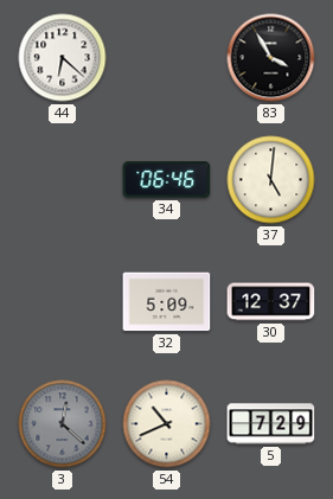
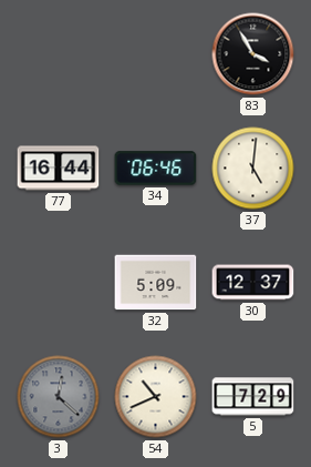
44: 6:22 -> none
77: none -> 16:44
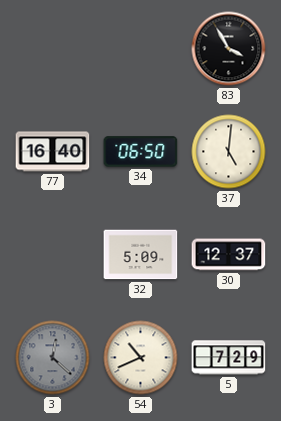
77: 16:44 -> 16:40
34: 06:46 -> 06:50
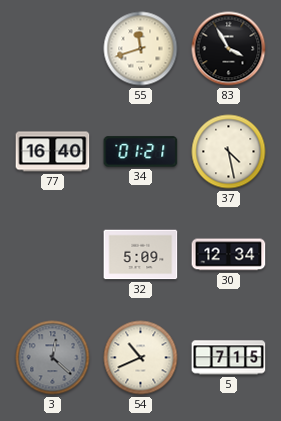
55: none -> 11:42
34: 06:50 -> 01:21
37: 5:01 -> 4:28
30: 12:37 -> 12:34
5: 7:29 -> 7:15
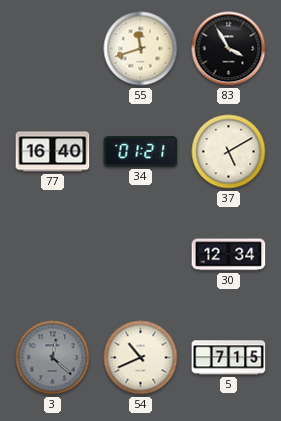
37: 4:28 -> 5:10
32: 5:09 -> none
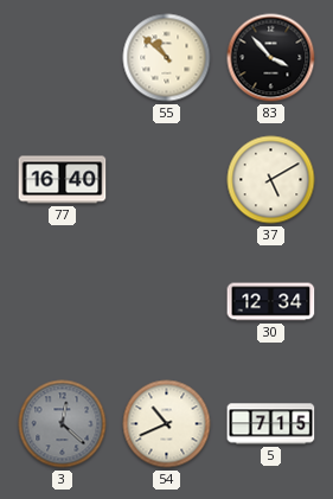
55: 11:42 -> 10:52
83: 3:55 -> 3:53
34: 01:21 -> none
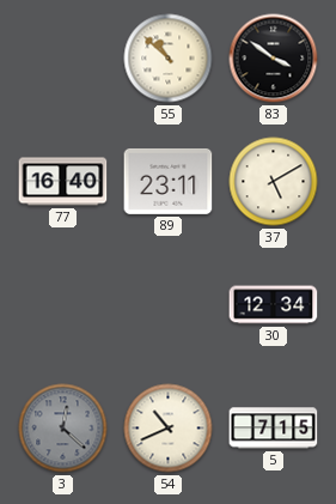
83: 3:53 -> 3:51
89: none -> 23:11
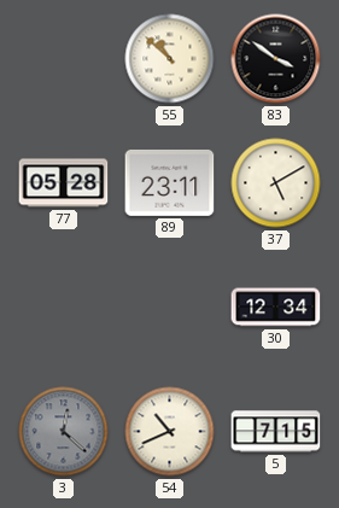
77: 16:40 -> 05:28
